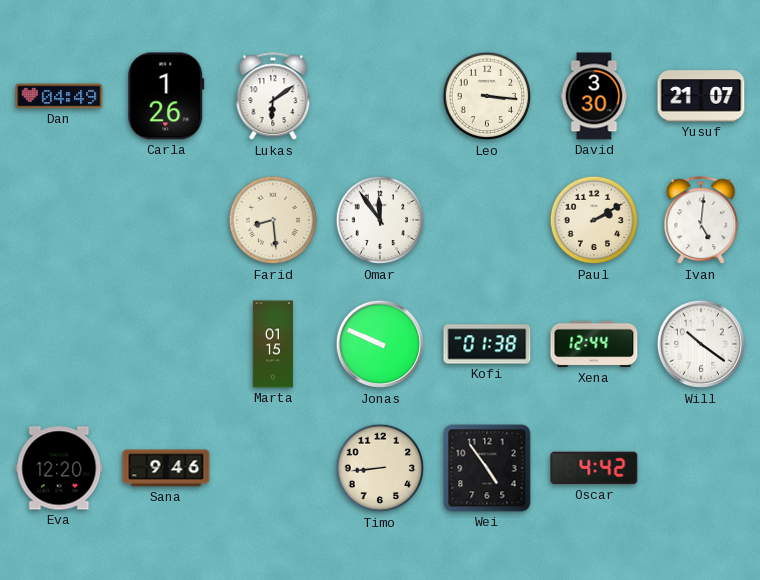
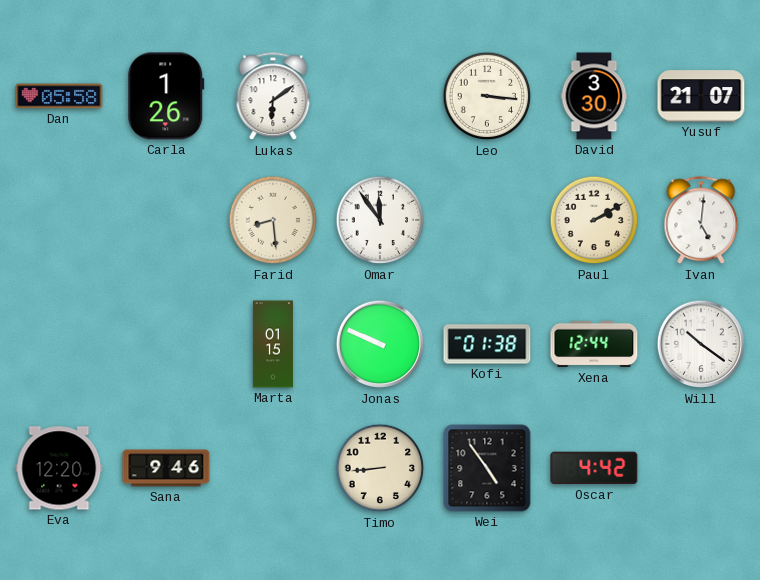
Dan: 04:49 -> 05:58
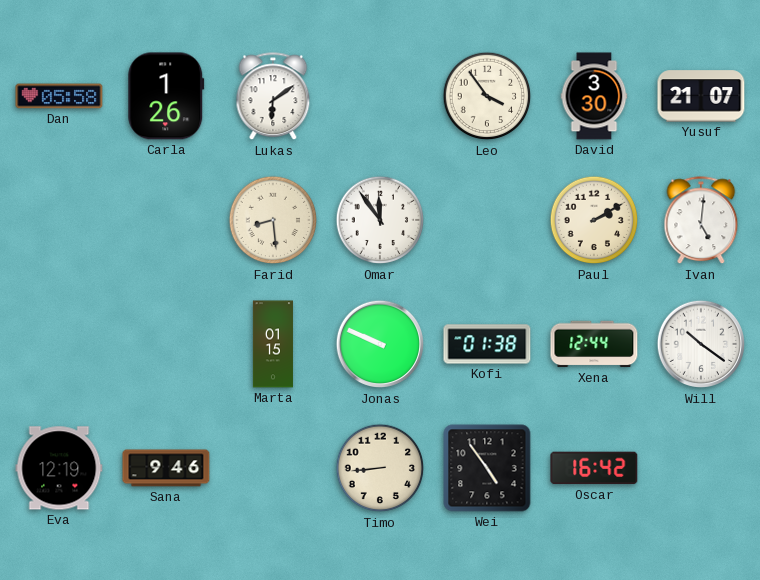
Leo: 3:16 -> 3:54
Eva: 12:20 -> 12:19
Oscar: 4:42 -> 16:42
